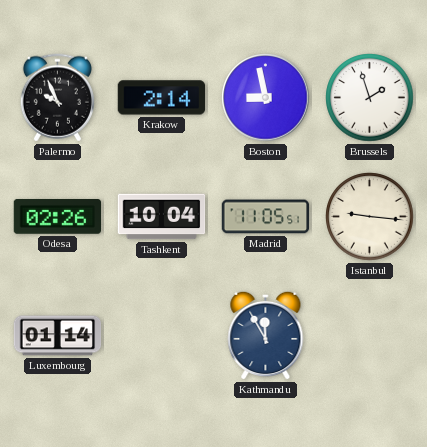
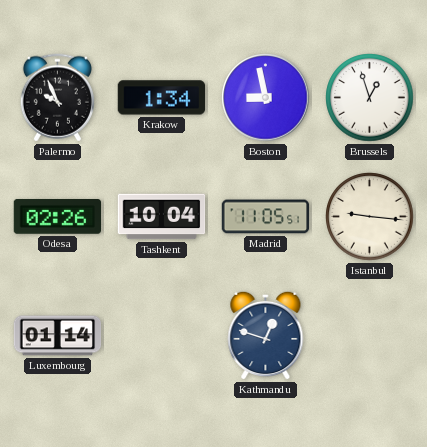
Krakow: 2:14 -> 1:34
Brussels: 1:57 -> 12:57
Kathmandu: 11:55 -> 12:48
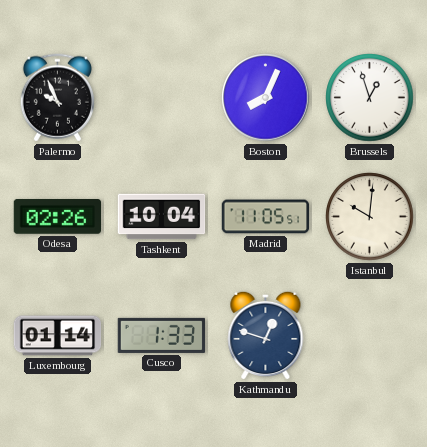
Krakow: 1:34 -> none
Boston: 8:58 -> 8:04
Istanbul: 9:16 -> 10:01
Cusco: none -> 1:33
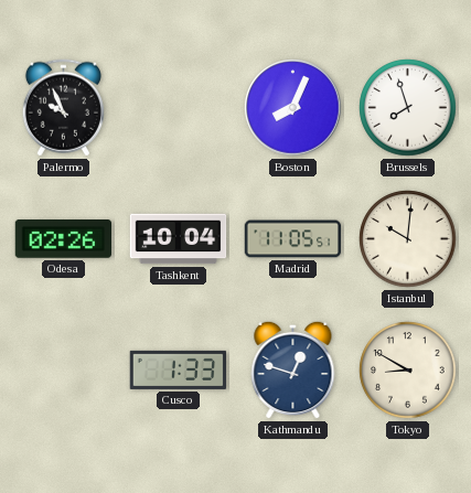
Brussels: 12:57 -> 7:57
Luxembourg: 01:14 -> none
Tokyo: none -> 8:50
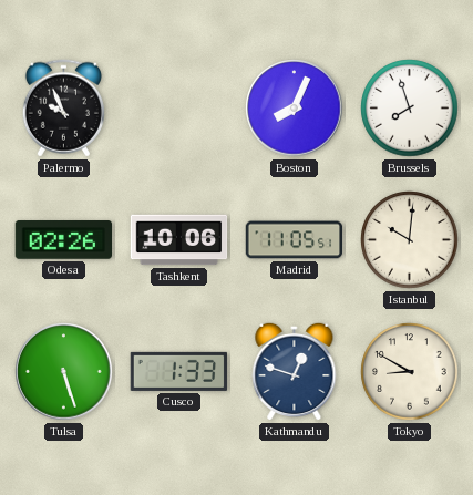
Tashkent: 10:04 -> 10:06
Tulsa: none -> 5:27
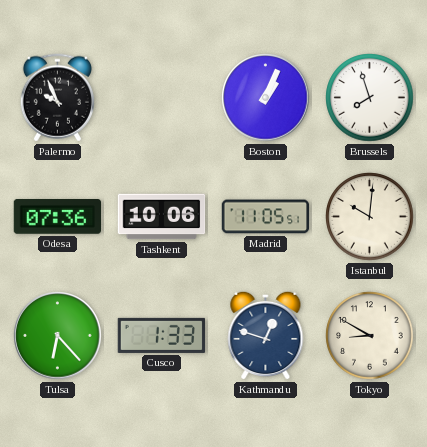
Boston: 8:04 -> 1:04
Odesa: 02:26 -> 07:36
Tulsa: 5:27 -> 6:23
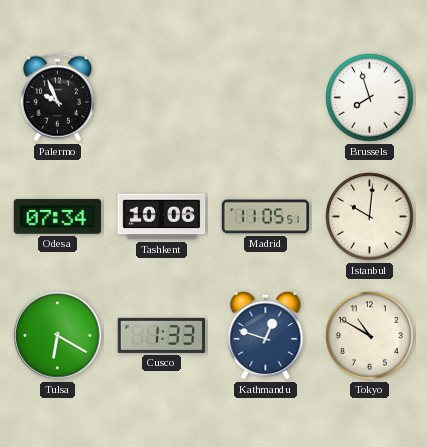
Boston: 1:04 -> none
Odesa: 07:36 -> 07:34
Tulsa: 6:23 -> 6:20
Tokyo: 8:50 -> 10:50
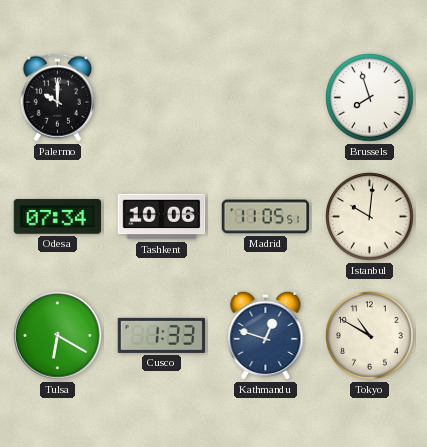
Palermo: 9:56 -> 10:00
